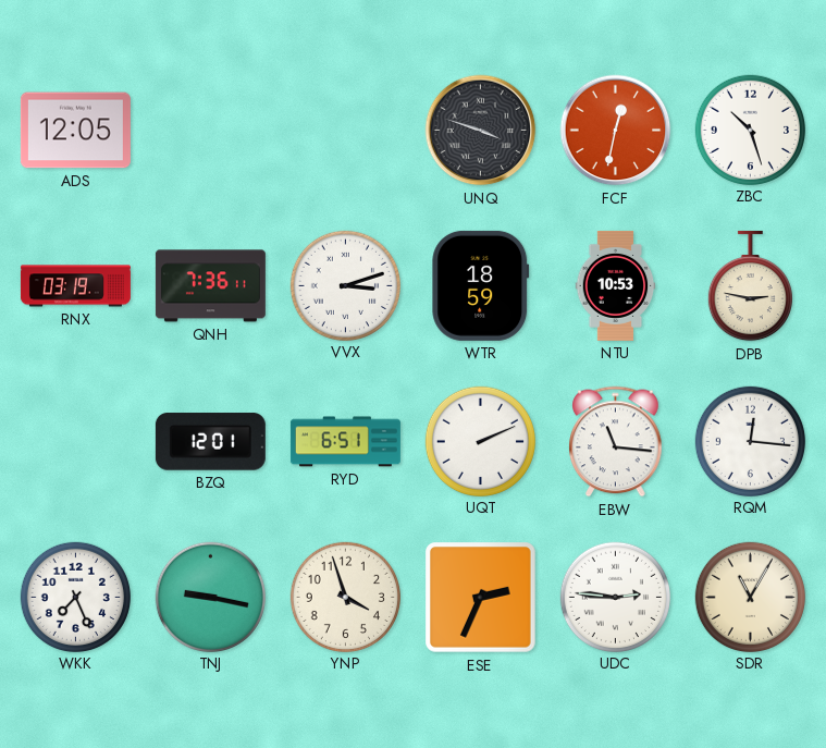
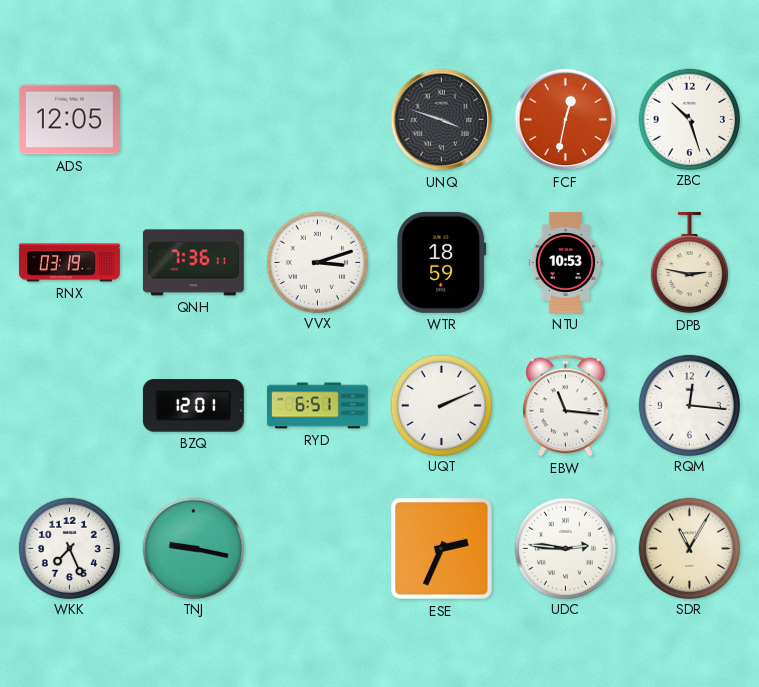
YNP: 3:57 -> none
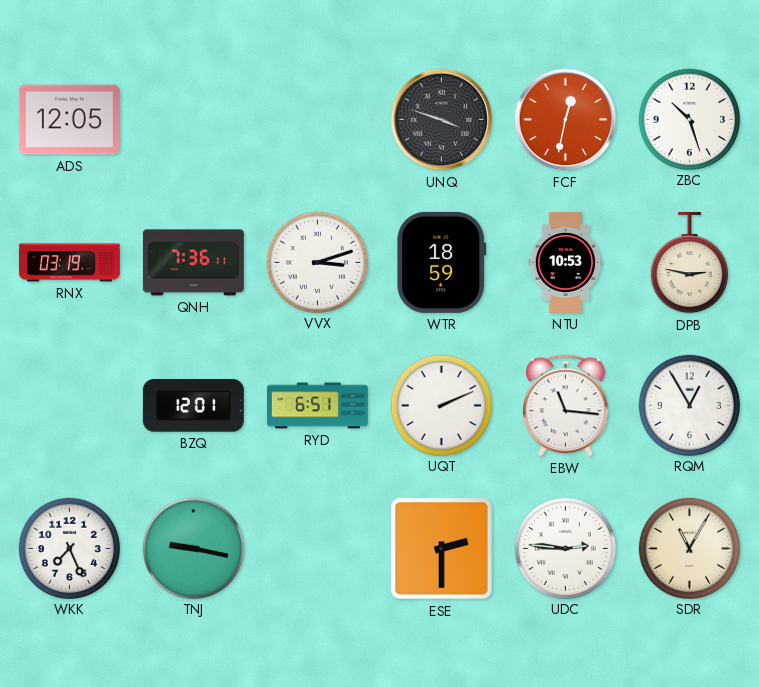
RQM: 12:16 -> 12:55
ESE: 2:34 -> 2:30
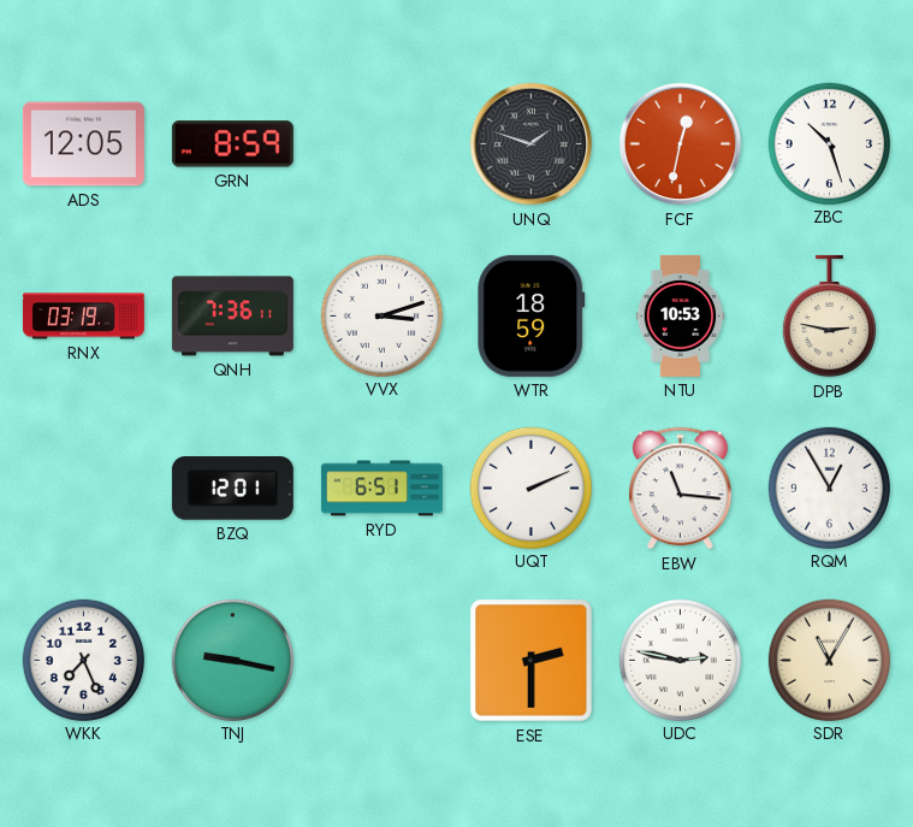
GRN: none -> 8:59
UNQ: 3:48 -> 1:48
UDC: 2:46 -> 2:47
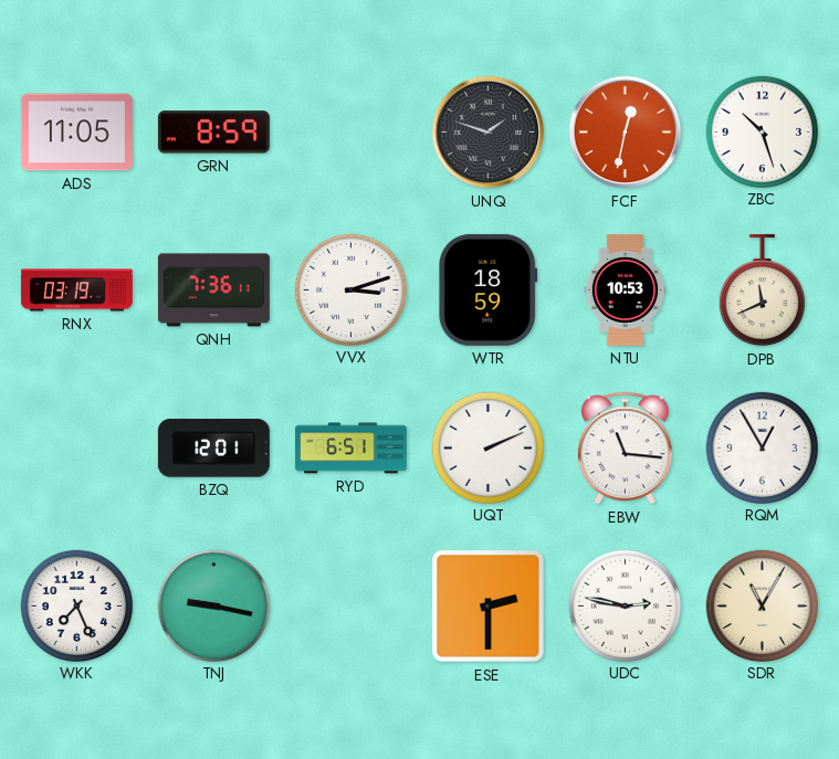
ADS: 12:05 -> 11:05
DPB: 2:47 -> 11:41
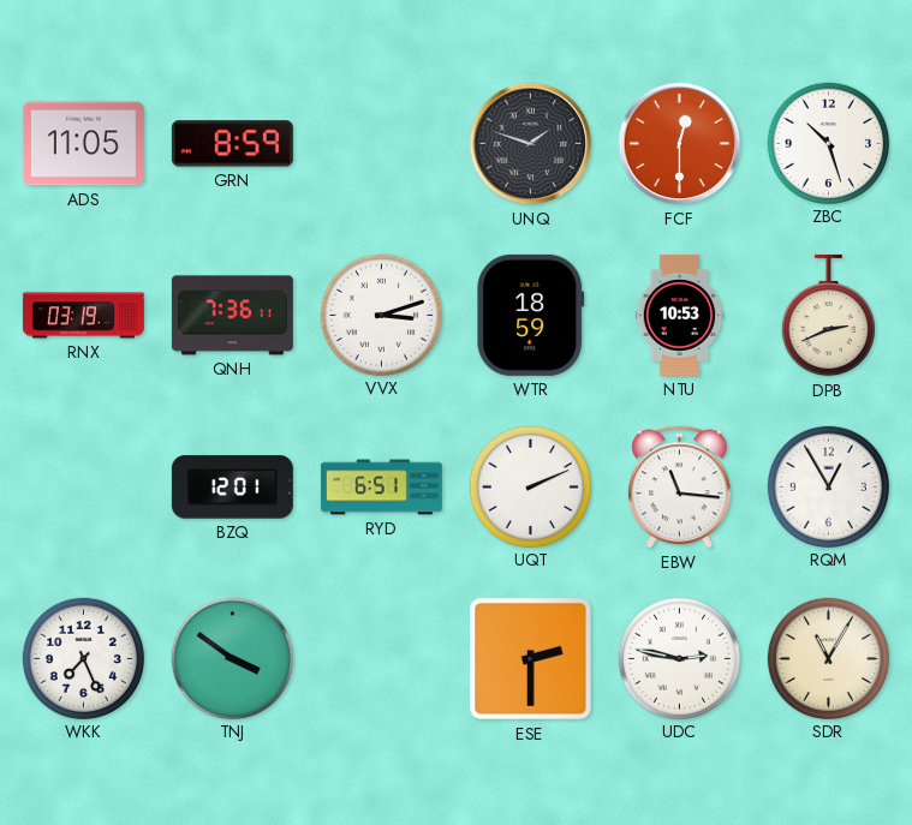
FCF: 12:32 -> 12:30
DPB: 11:41 -> 2:41
TNJ: 9:17 -> 3:51
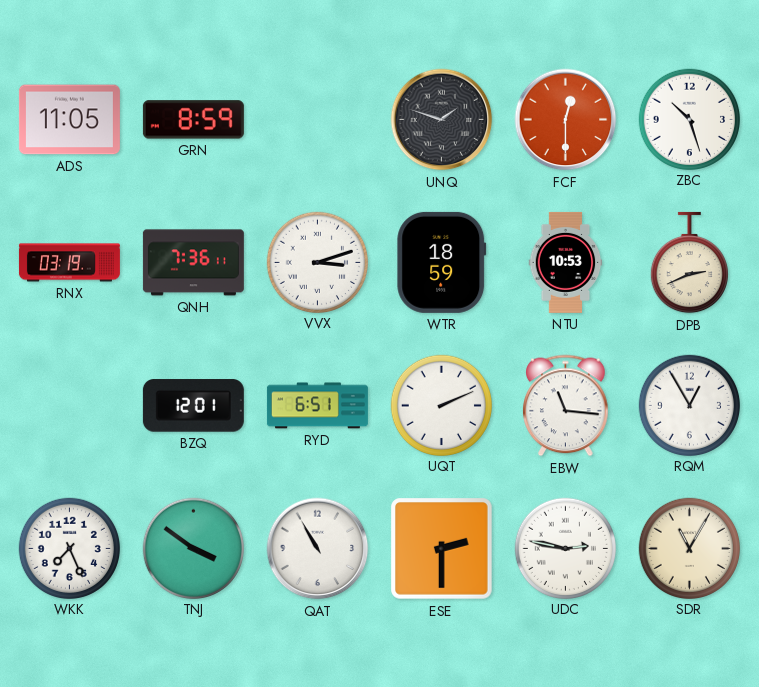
QAT: none -> 10:55
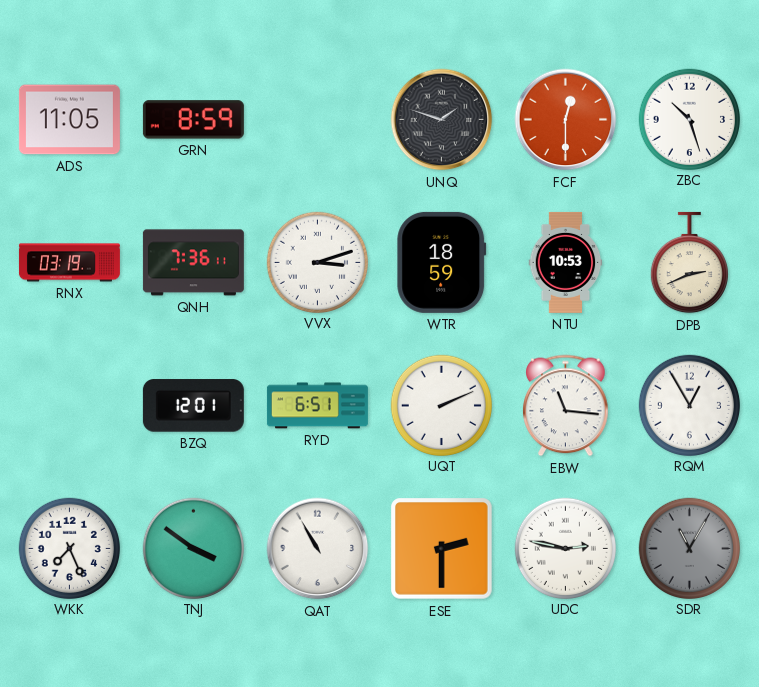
SDR dial: cream -> grey
